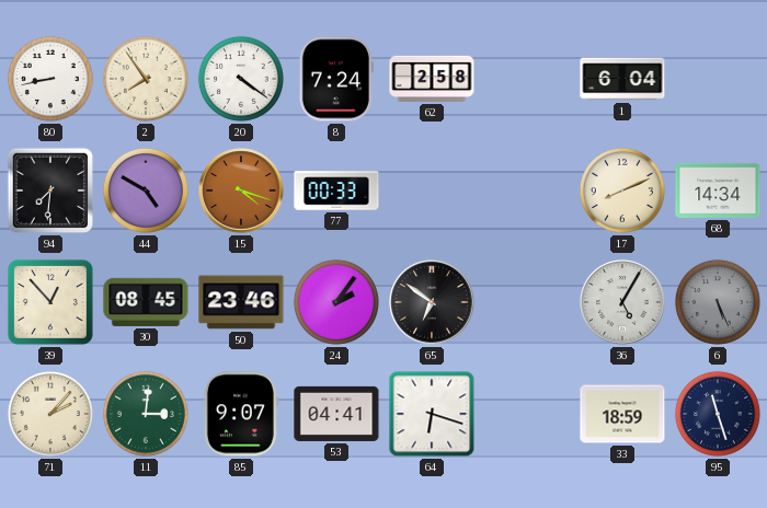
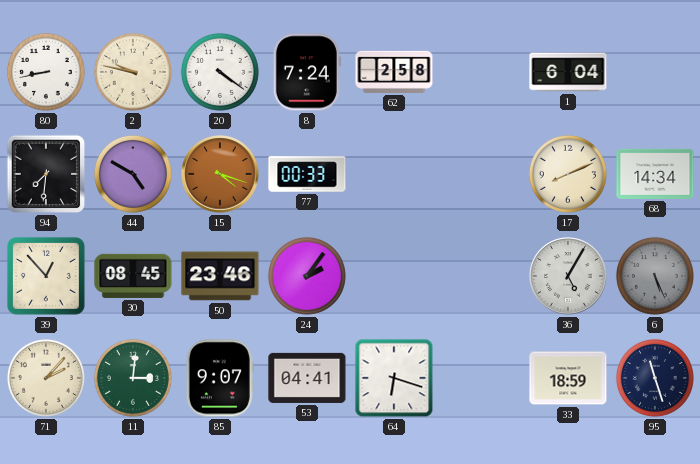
2: 7:54 -> 9:47
65: 6:51 -> none
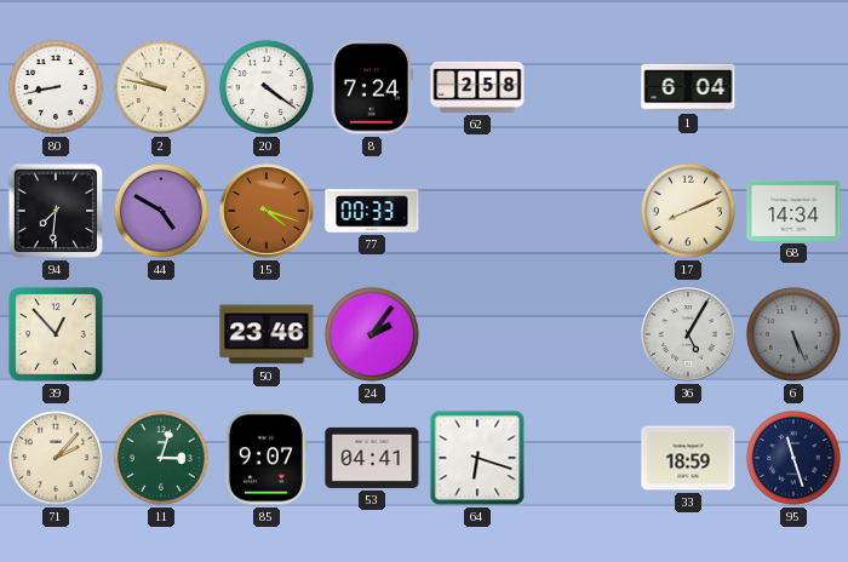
30: 08:45 -> none
11: 3:01 -> 3:03
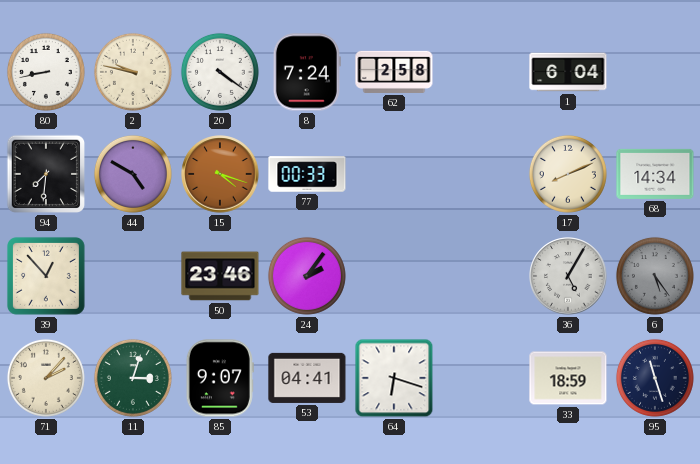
6: 5:26 -> 5:24
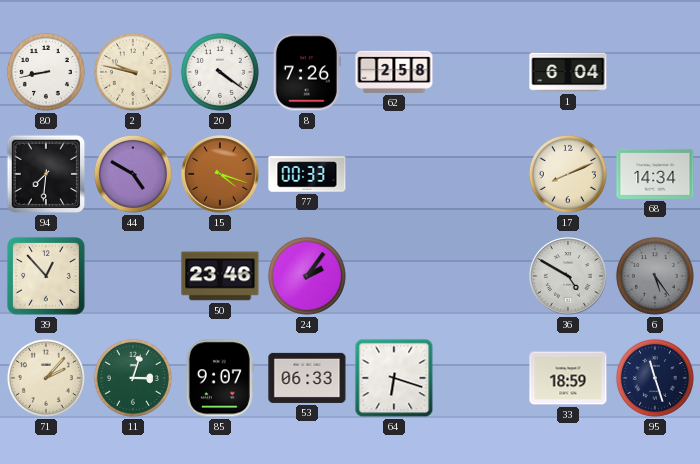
8: 7:24 -> 7:26
36: 5:05 -> 4:50
53: 04:41 -> 06:33
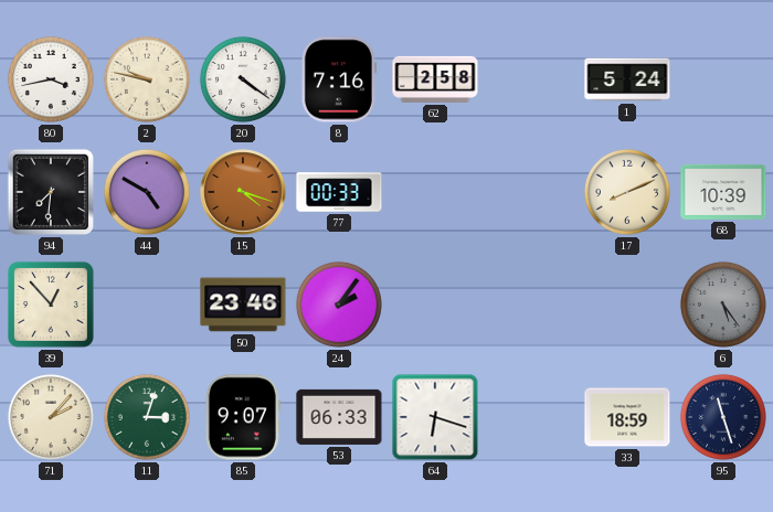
80: 8:43 -> 3:43
8: 7:26 -> 7:16
1: 6:04 -> 5:24
68: 14:34 -> 10:39
36: 4:50 -> none
